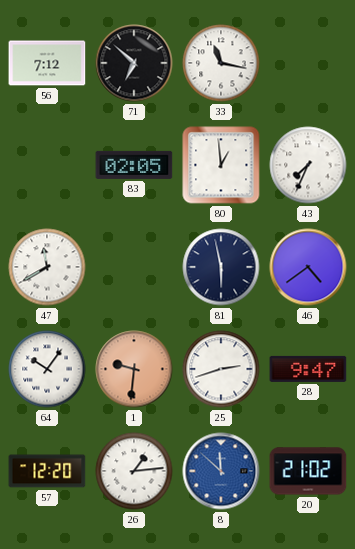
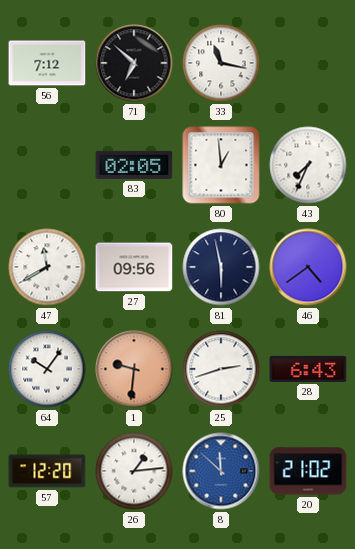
27: none -> 09:56
28: 9:47 -> 6:43
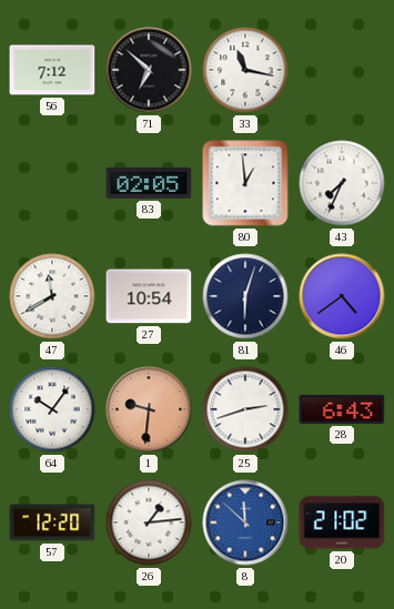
27: 09:56 -> 10:54
81: 5:58 -> 6:03
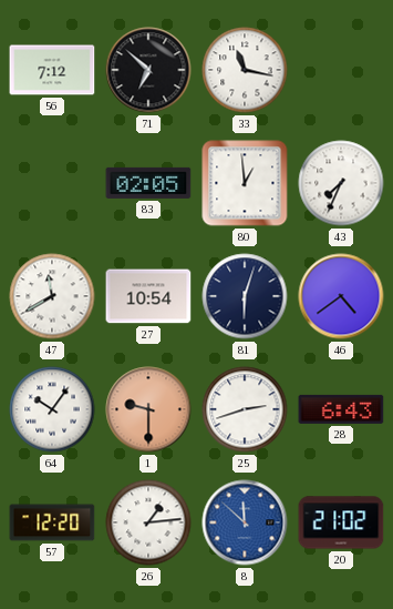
1: 9:31 -> 9:30
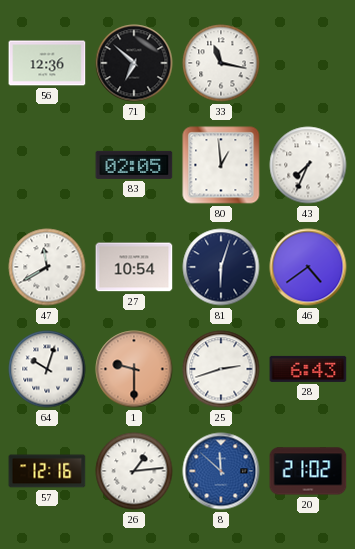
56: 7:12 -> 12:36
64: 10:06 -> 10:03
57: 12:20 -> 12:16
